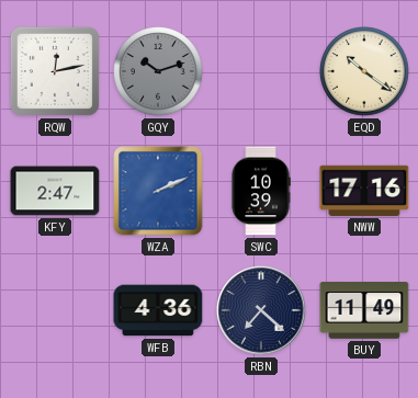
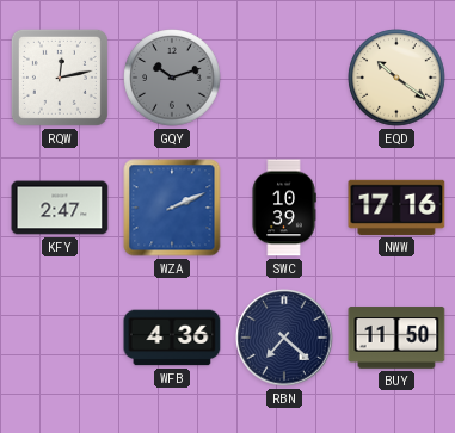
BUY: 11:49 -> 11:50
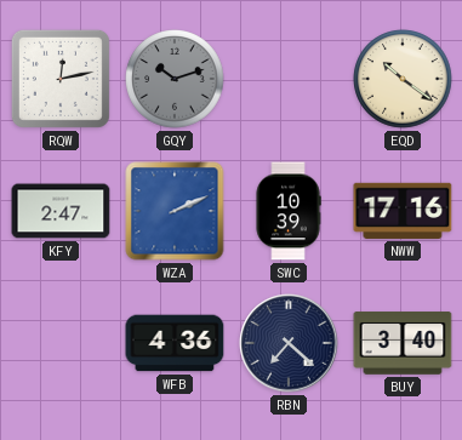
BUY: 11:50 -> 3:40
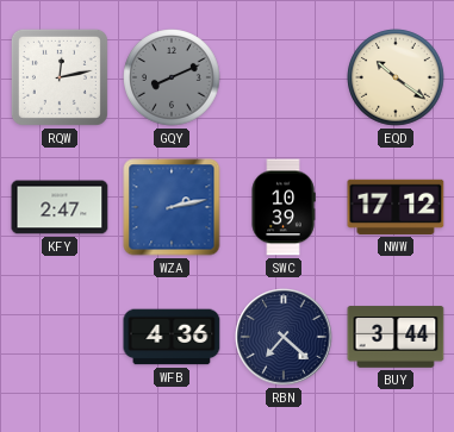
GQY: 10:12 -> 8:11
WZA: 2:11 -> 2:13
NWW: 17:16 -> 17:12
BUY: 3:40 -> 3:44
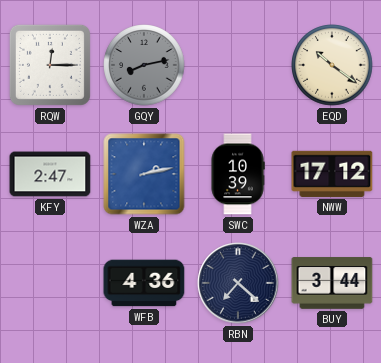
RQW: 12:13 -> 12:15
GQY: 8:11 -> 8:13
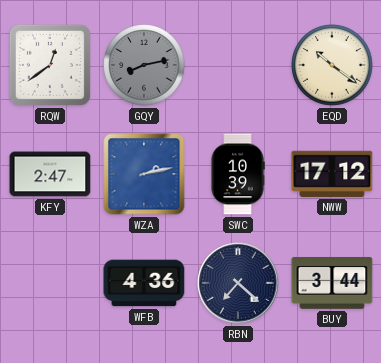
RQW: 12:15 -> 12:39
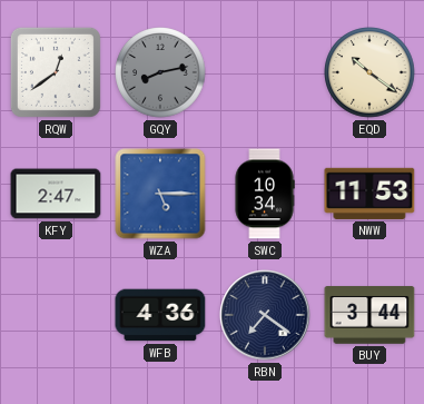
WZA: 2:13 -> 5:15
SWC: 10:39 -> 10:34
NWW: 17:12 -> 11:53
RBN: 7:22 -> 7:21
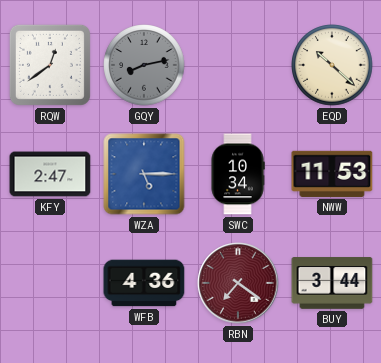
EQD: 10:21 -> 10:22
RBN dial: navy -> burgundy
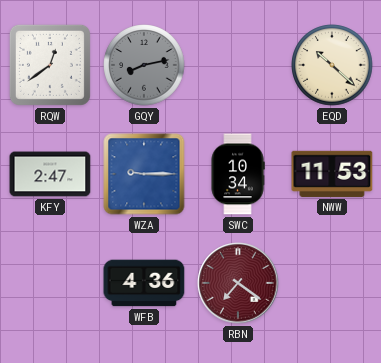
WZA: 5:15 -> 9:15
BUY: 3:44 -> none
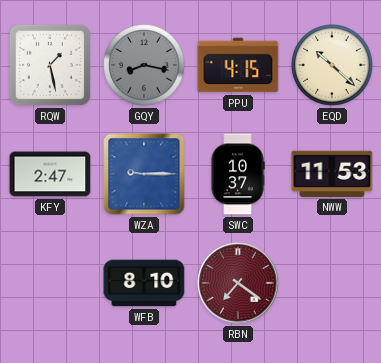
RQW: 12:39 -> 1:28
GQY: 8:13 -> 8:17
PPU: none -> 4:15
SWC: 10:34 -> 10:37
WFB: 4:36 -> 8:10
